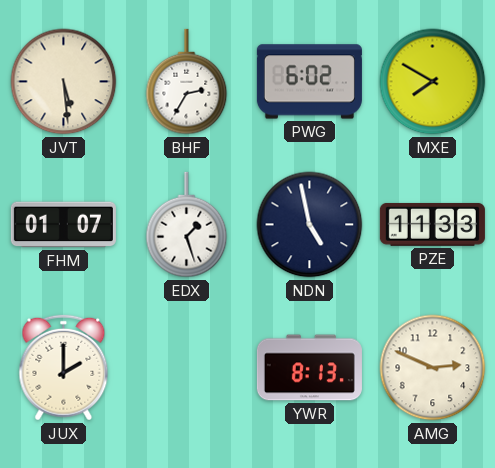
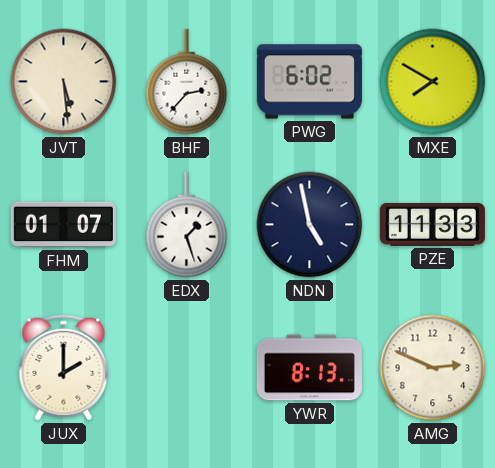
BHF: 2:35 -> 2:37
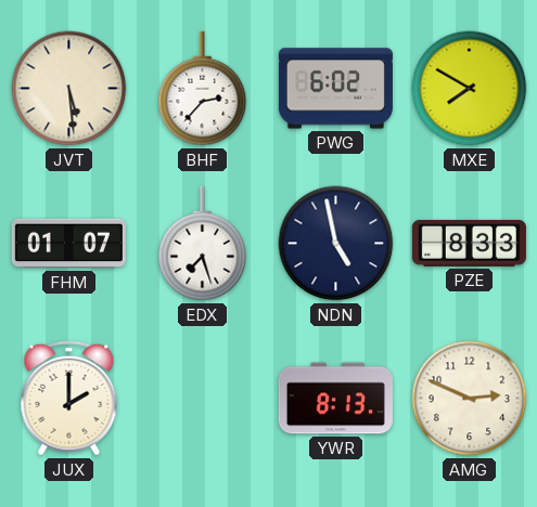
EDX: 1:27 -> 7:27
PZE: 11:33 -> 8:33
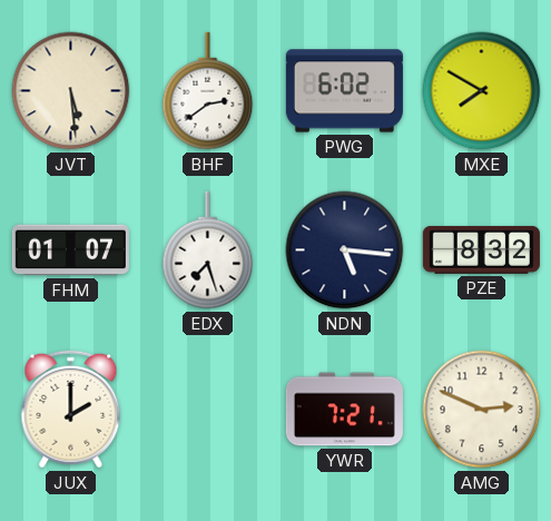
BHF: 2:37 -> 2:39
NDN: 4:58 -> 5:16
PZE: 8:33 -> 8:32
YWR: 8:13 -> 7:21
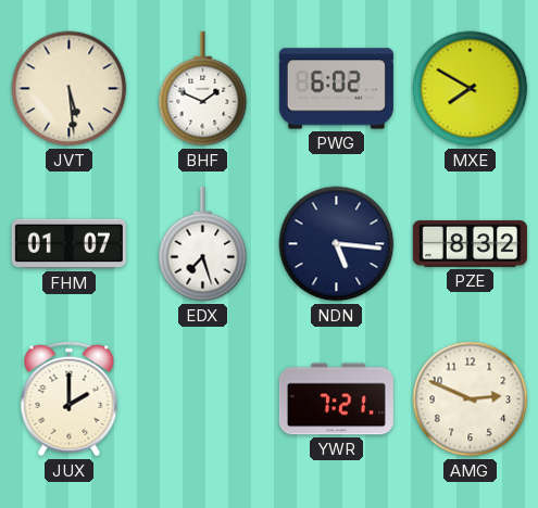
BHF: 2:39 -> 1:49
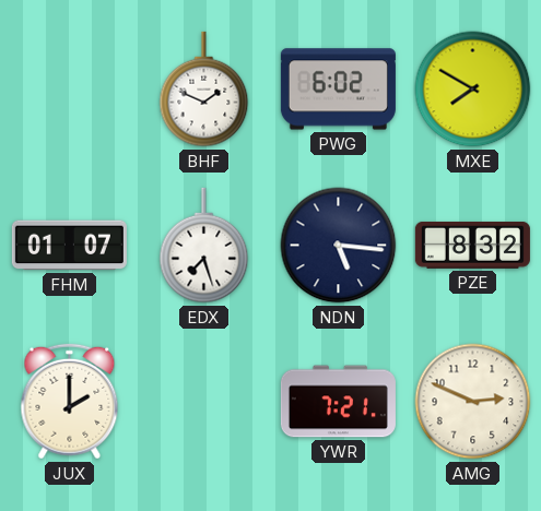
JVT: 5:29 -> none
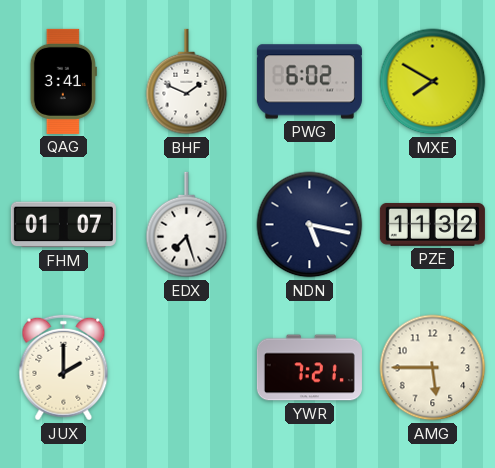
QAG: none -> 3:41
NDN: 5:16 -> 5:17
PZE: 8:32 -> 11:32
AMG: 2:49 -> 5:45
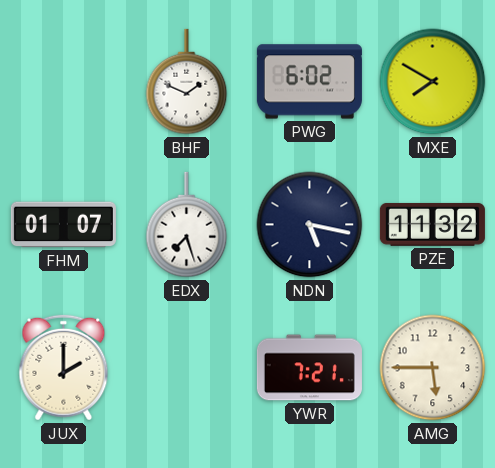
QAG: 3:41 -> none
